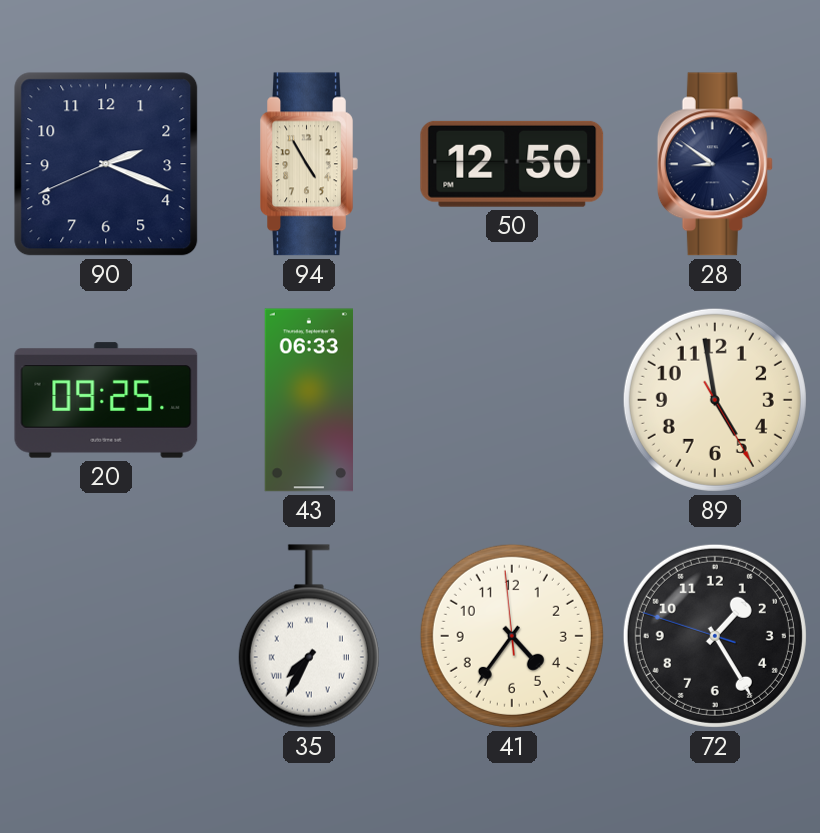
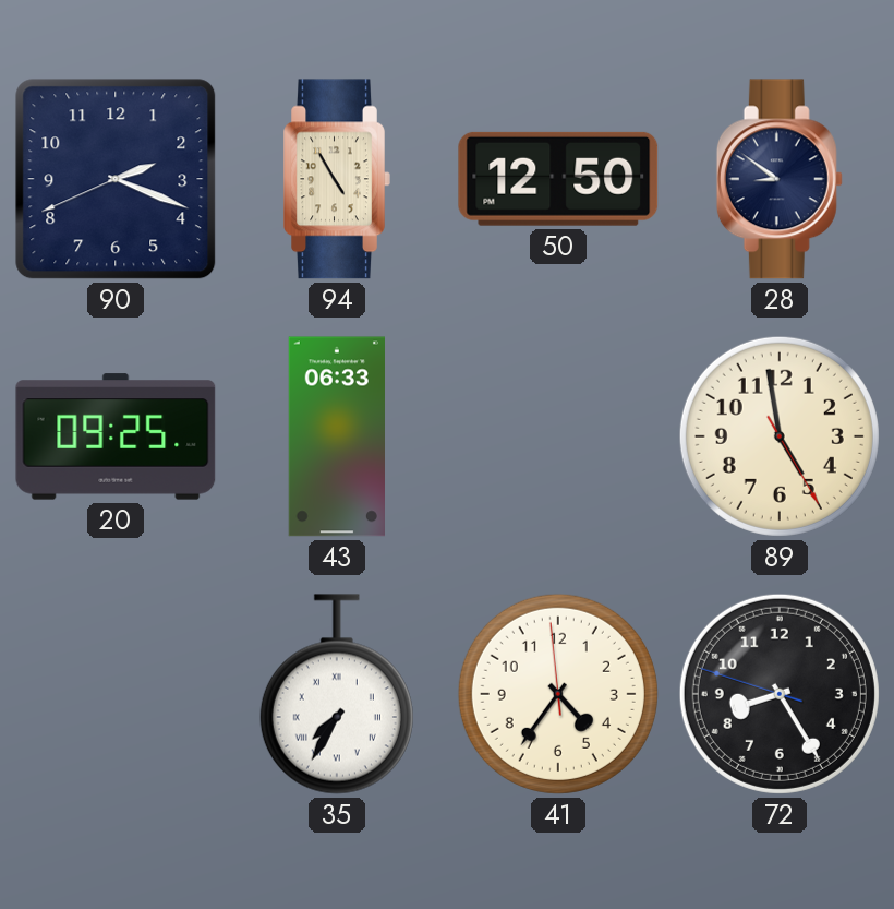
72: 1:24 -> 8:24
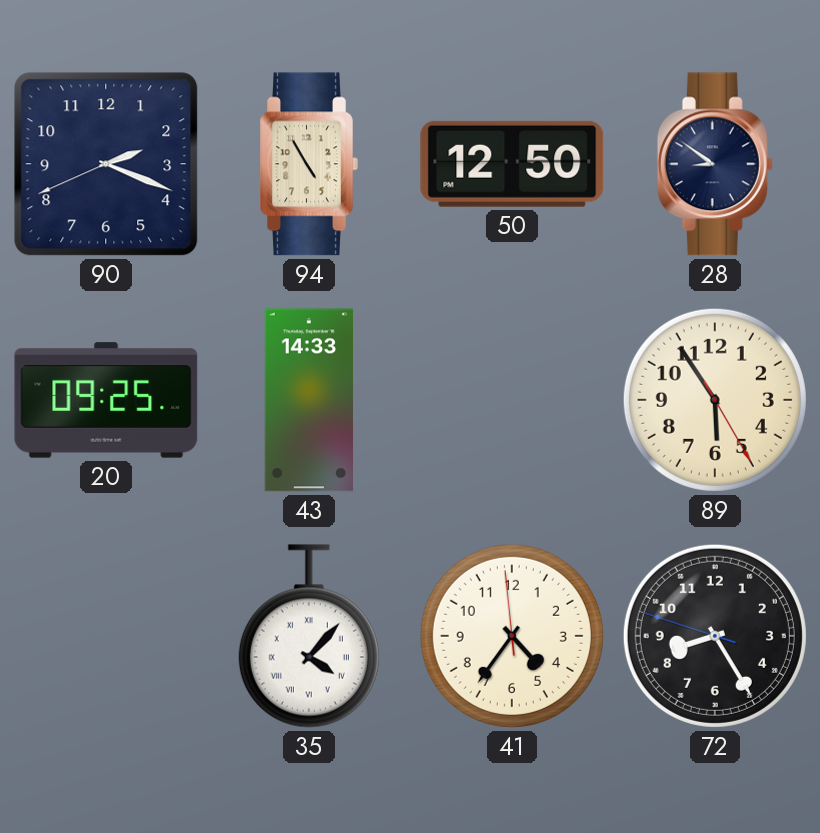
43: 06:33 -> 14:33
89: 4:58 -> 5:54
35: 7:35 -> 4:07
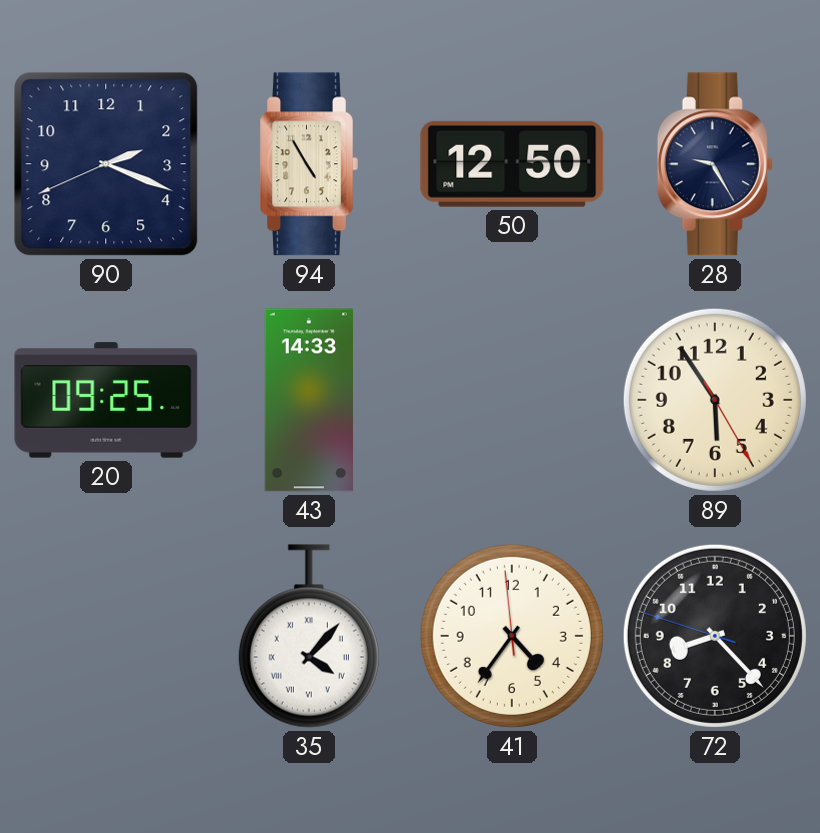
28: 8:51 -> 9:25
72: 8:24 -> 8:22
